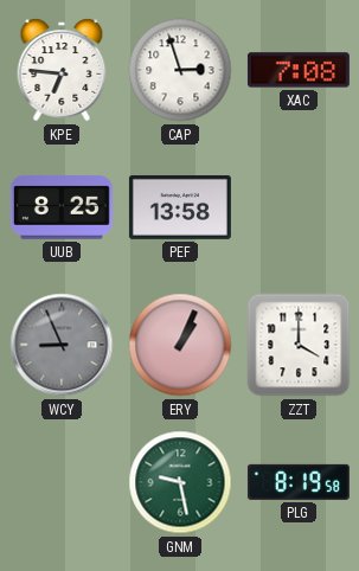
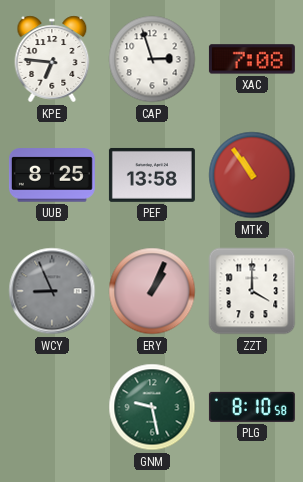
MTK: none -> 10:54
PLG: 8:19 -> 8:10
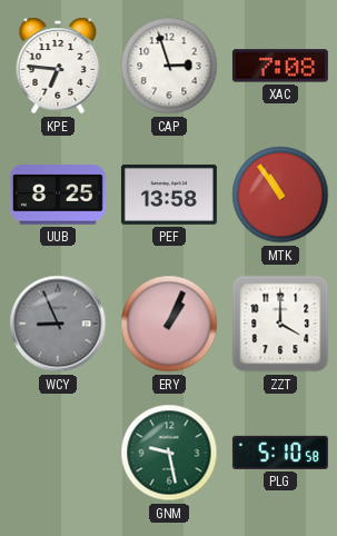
PLG: 8:10 -> 5:10
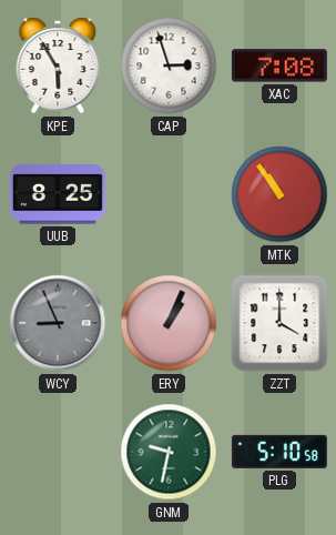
KPE: 6:46 -> 5:55
PEF: 13:58 -> none
GNM: 9:28 -> 9:32
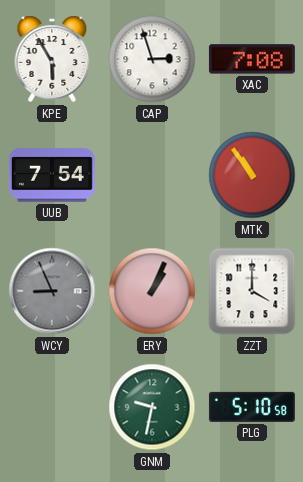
UUB: 8:25 -> 7:54
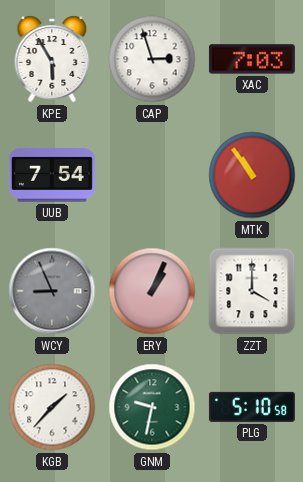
XAC: 7:08 -> 7:03
KGB: none -> 1:37
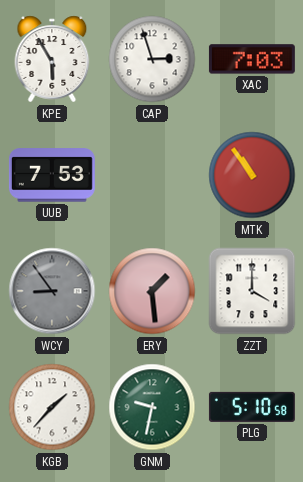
UUB: 7:54 -> 7:53
WCY: 8:56 -> 8:54
ERY: 1:04 -> 1:29
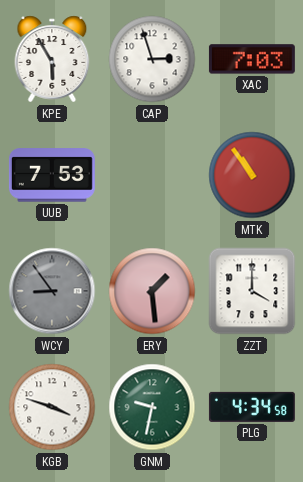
KGB: 1:37 -> 3:48
PLG: 5:10 -> 4:34
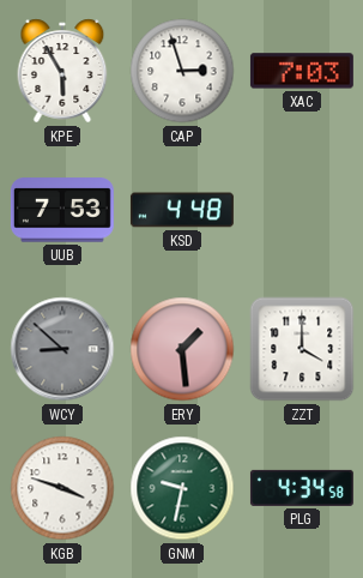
KSD: none -> 4:48
MTK: 10:54 -> none
WCY: 8:54 -> 8:52
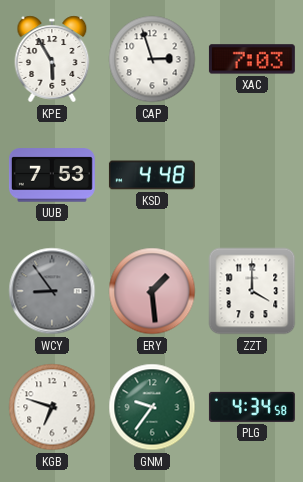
WCY: 8:52 -> 8:54
KGB: 3:48 -> 6:48
GNM: 9:32 -> 9:36
